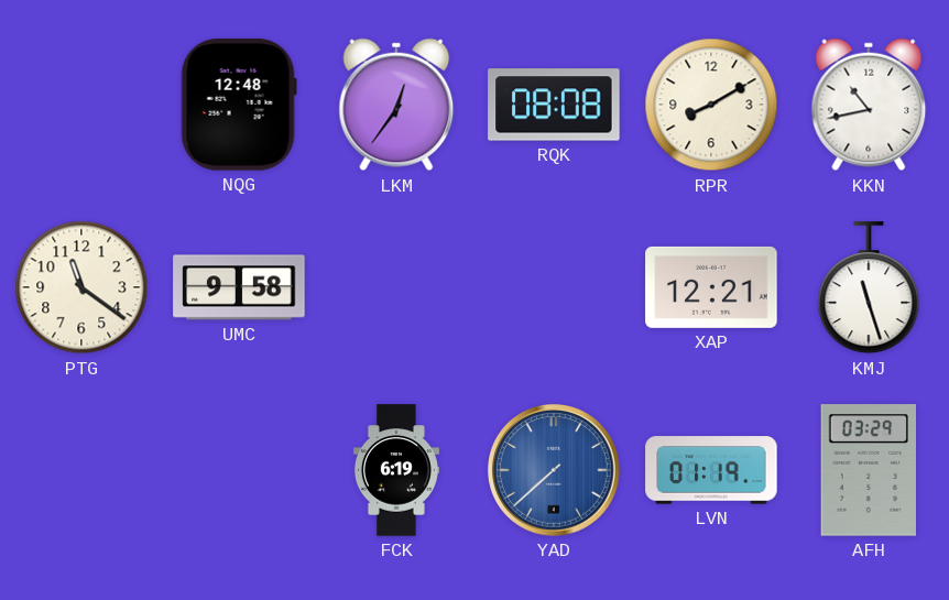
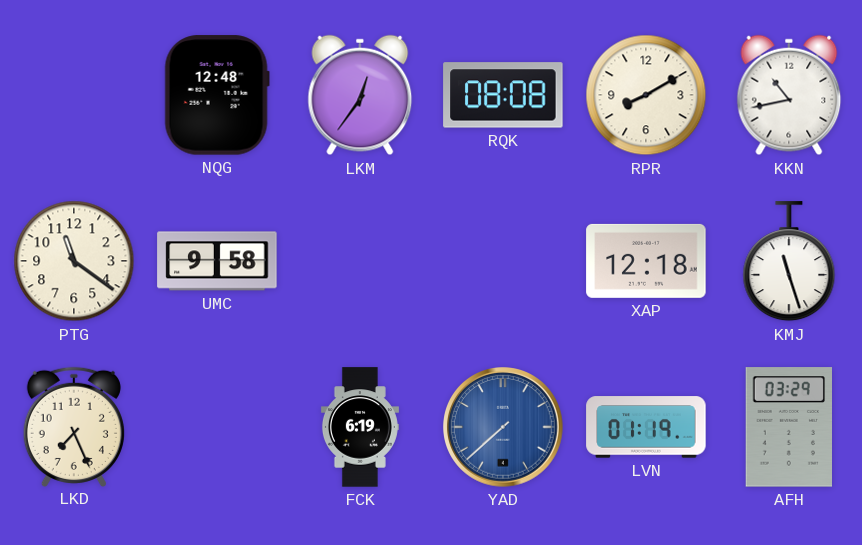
XAP: 12:21 -> 12:18
LKD: none -> 7:26
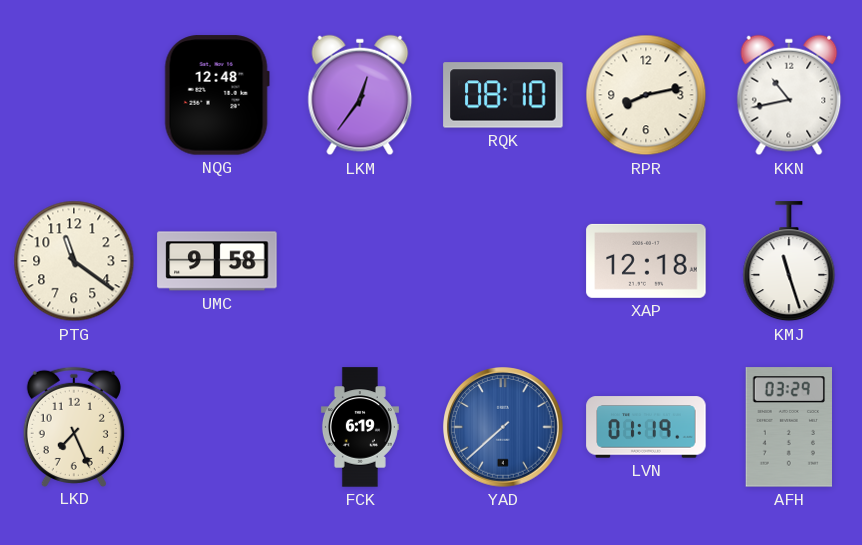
RQK: 08:08 -> 08:10
RPR: 8:10 -> 8:13
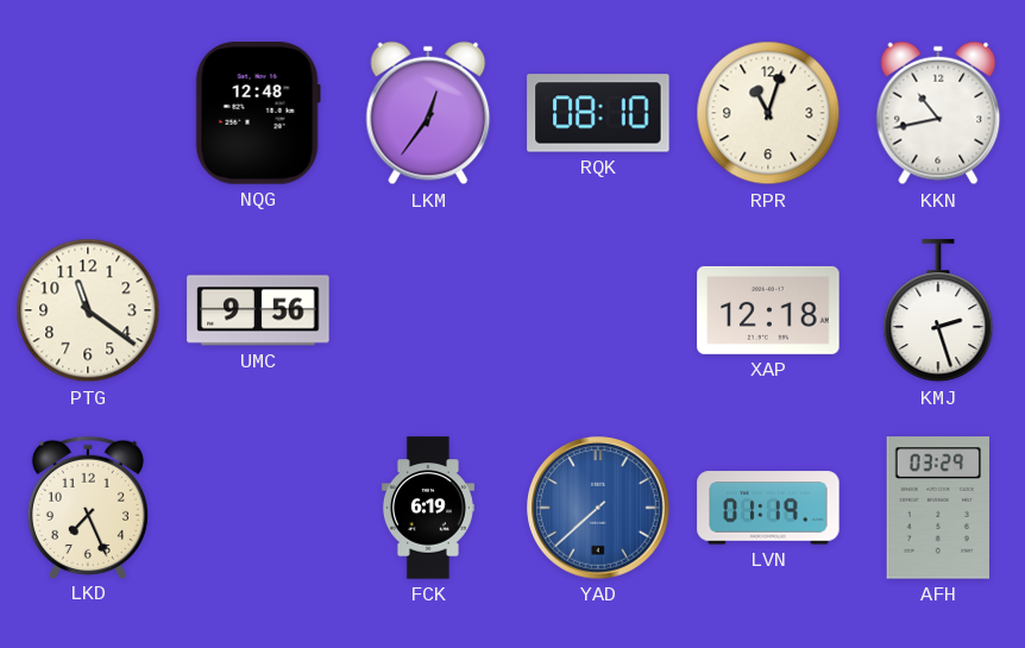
RPR: 8:13 -> 11:03
UMC: 9:58 -> 9:56
KMJ: 11:27 -> 2:27
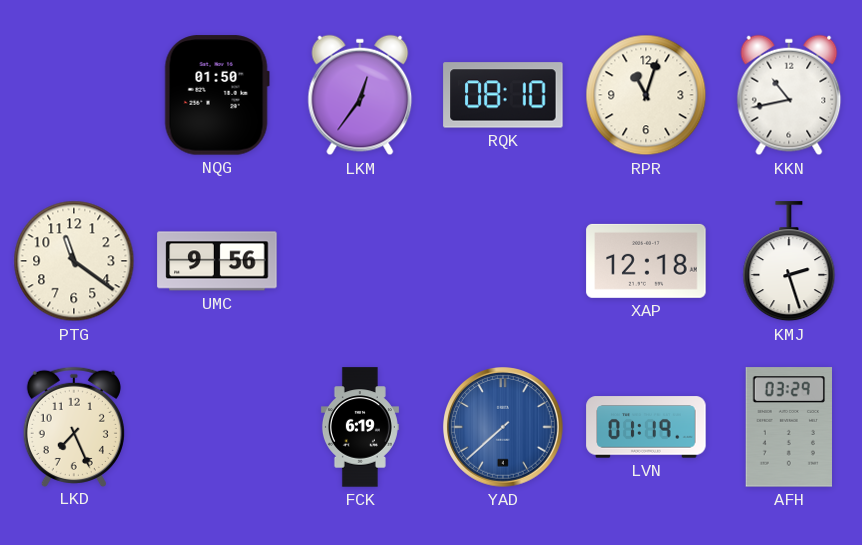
NQG: 12:48 -> 01:50
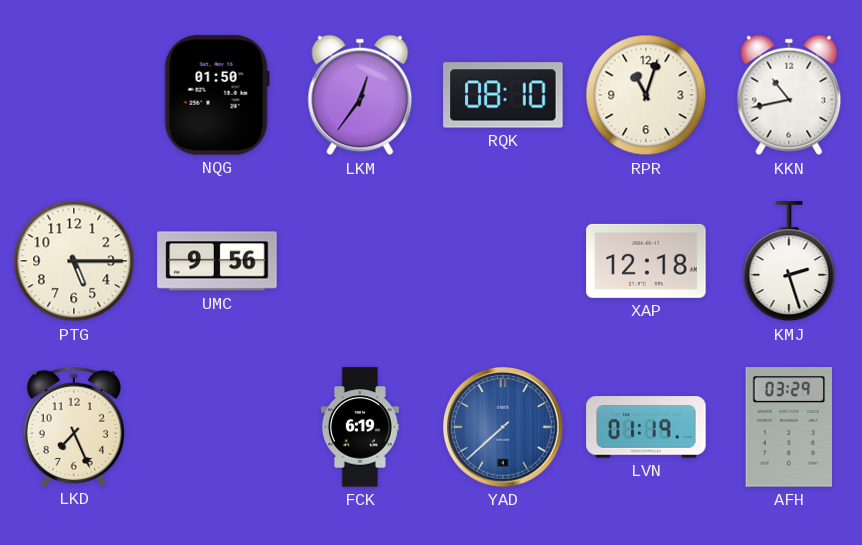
PTG: 11:21 -> 5:15
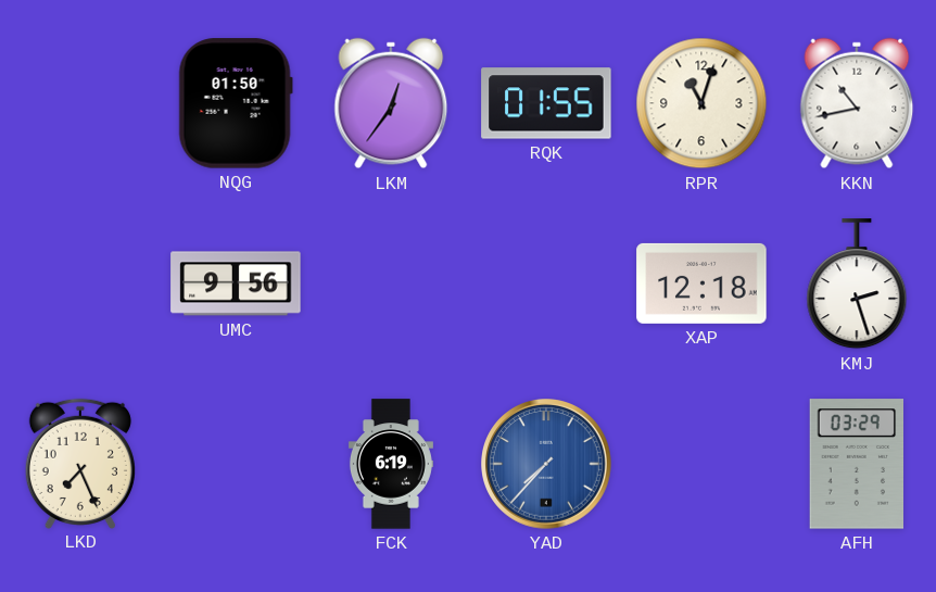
RQK: 08:10 -> 01:55
PTG: 5:15 -> none
YAD: 7:38 -> 7:37
LVN: 01:19 -> none
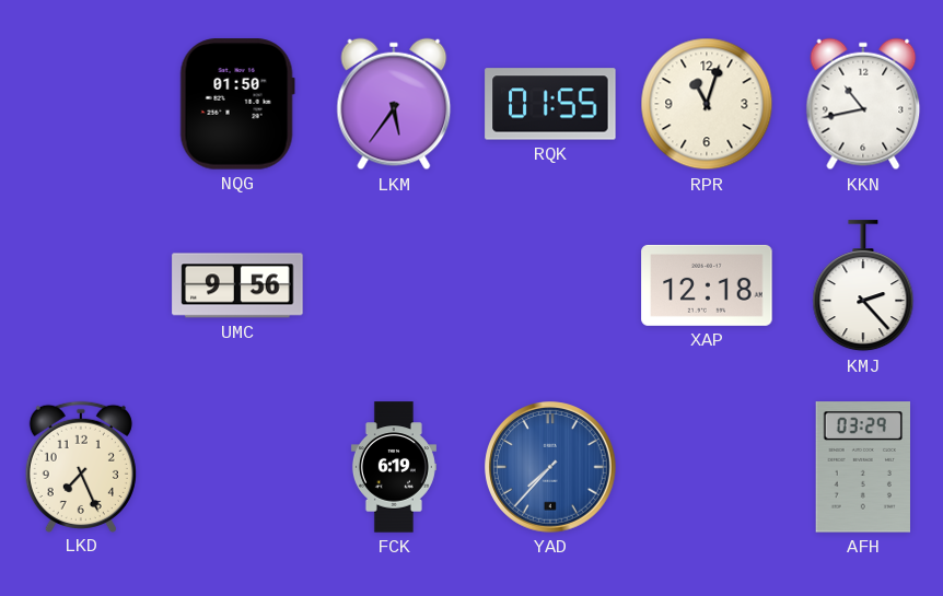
LKM: 12:36 -> 5:36
KMJ: 2:27 -> 2:23
